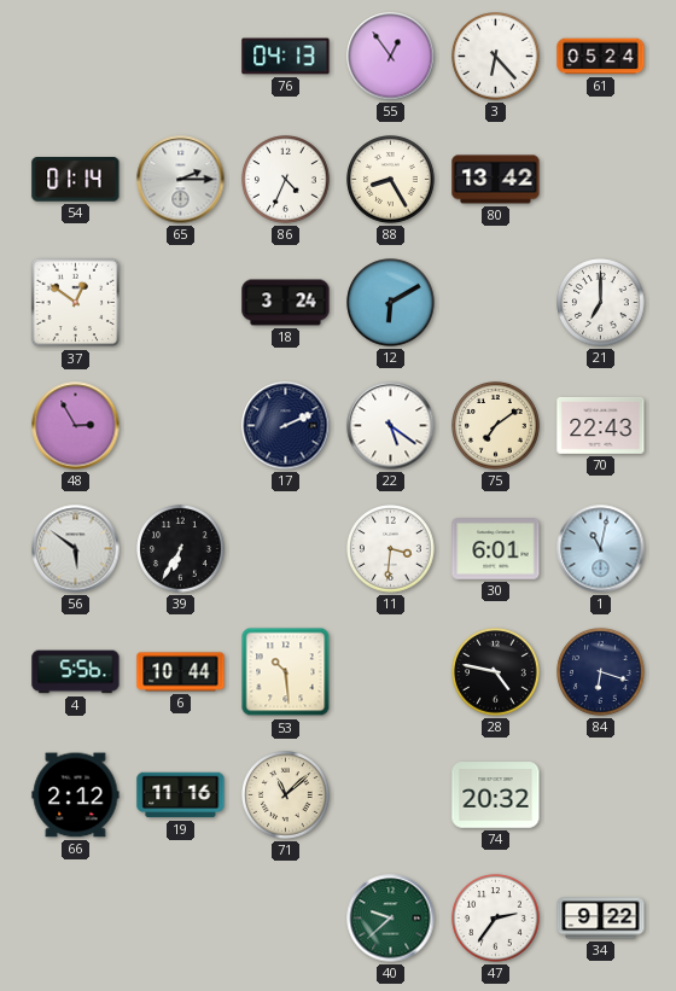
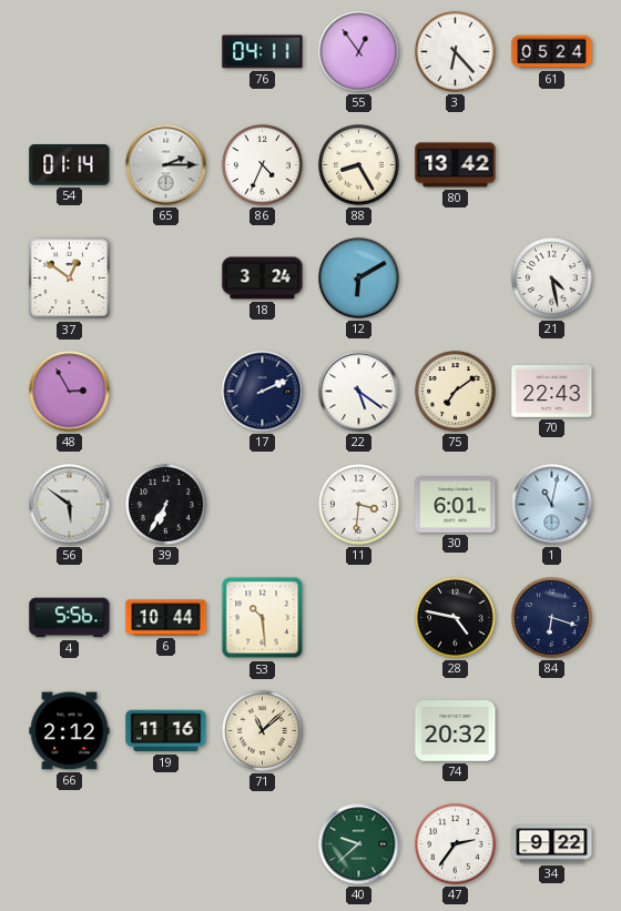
76: 04:13 -> 04:11
21: 7:00 -> 4:28
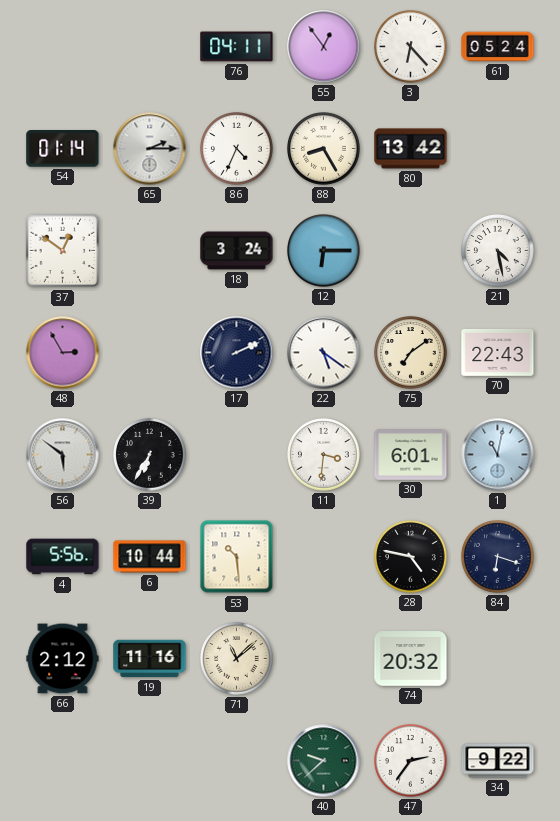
12: 6:10 -> 6:15
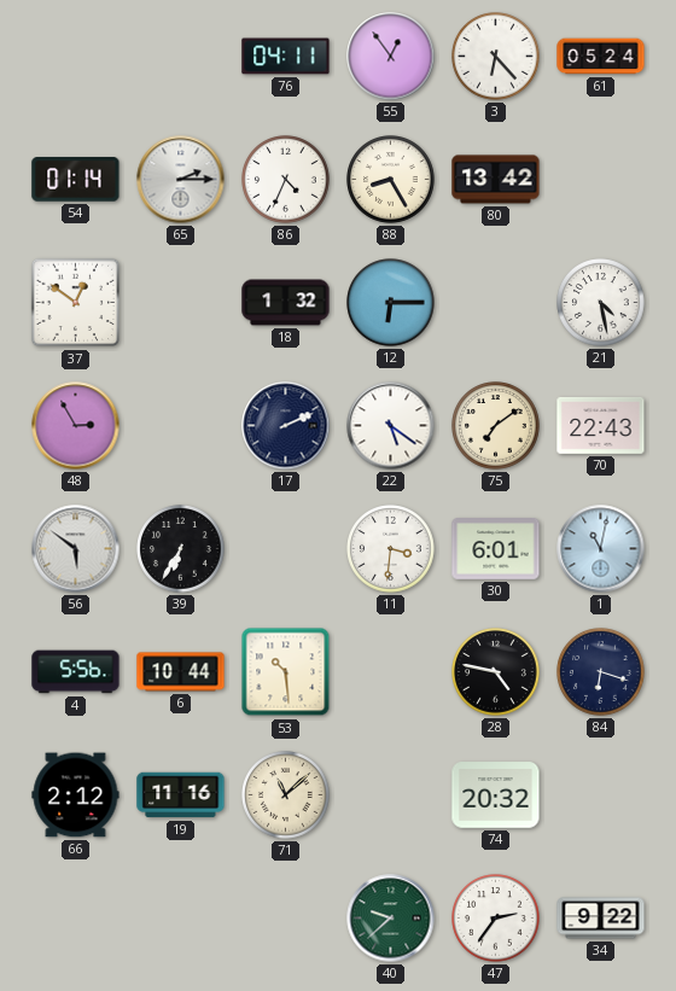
18: 3:24 -> 1:32
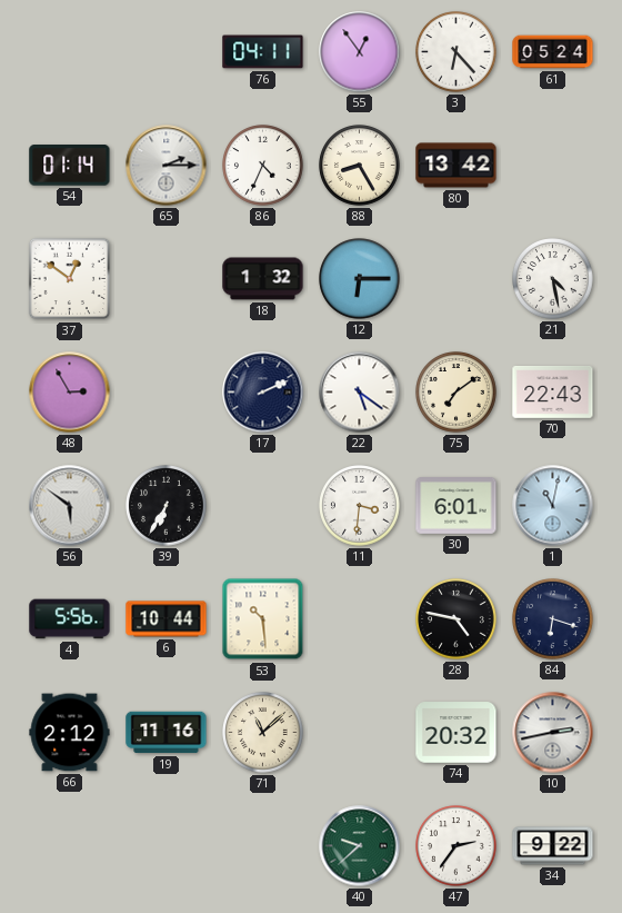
10: none -> 2:43
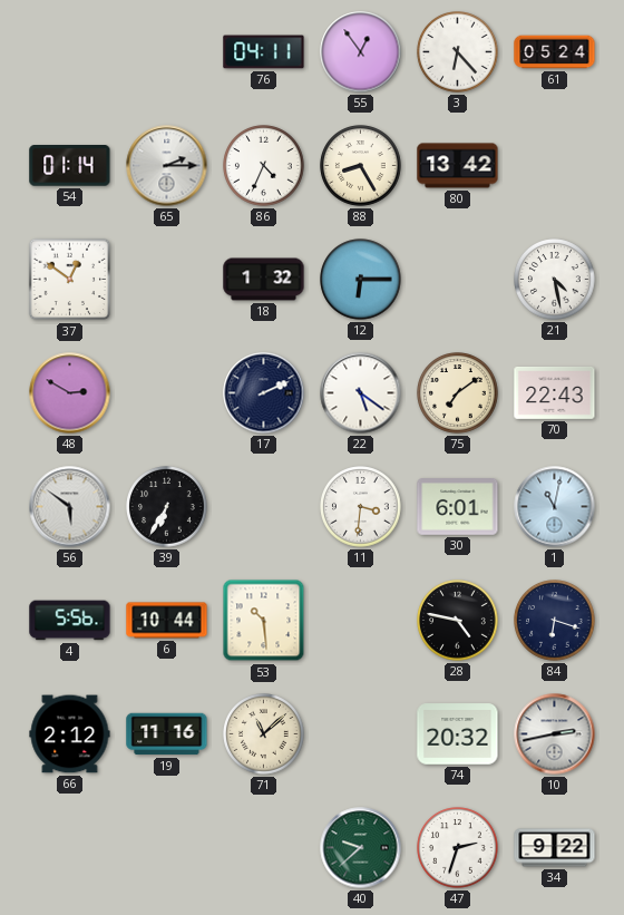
48: 2:55 -> 2:50
47: 2:36 -> 2:33
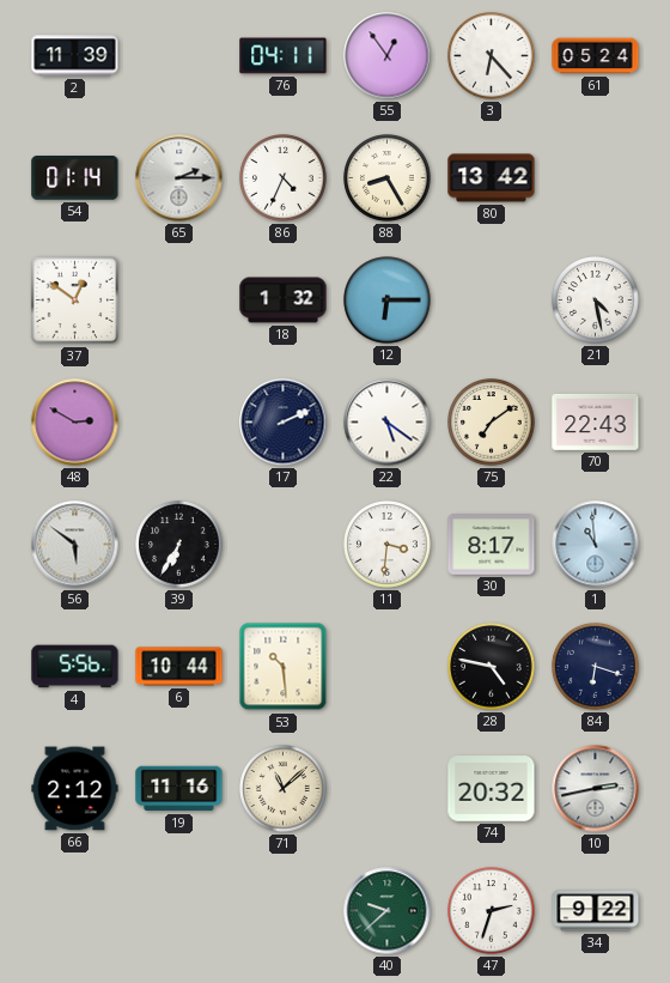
2: none -> 11:39
30: 6:01 -> 8:17
1: 11:02 -> 10:59
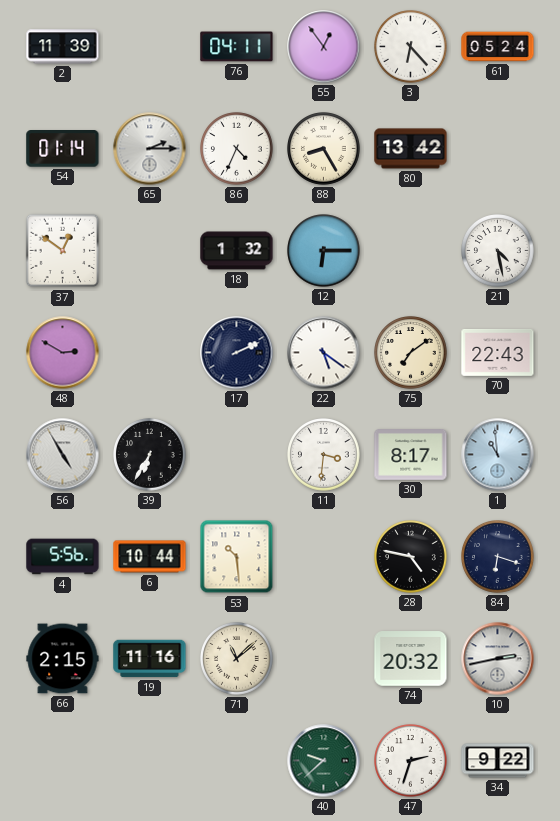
56: 5:51 -> 4:55
66: 2:12 -> 2:15
